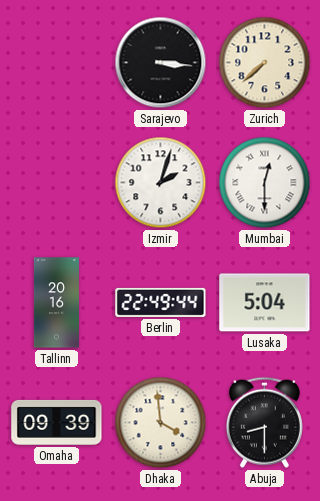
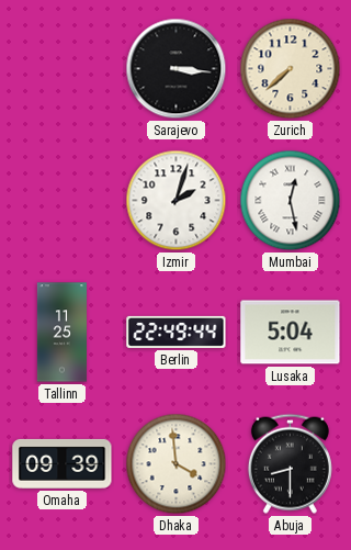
Mumbai: 12:30 -> 12:28
Tallinn: 20:16 -> 11:25
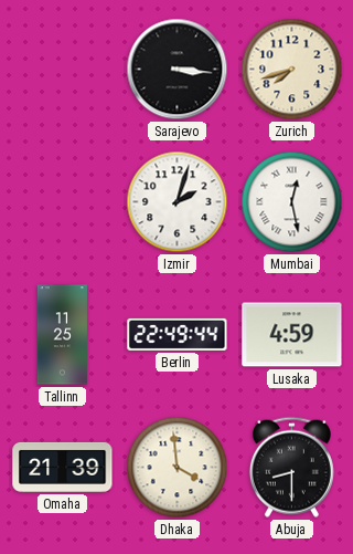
Zurich: 7:38 -> 7:42
Lusaka: 5:04 -> 4:59
Omaha: 09:39 -> 21:39
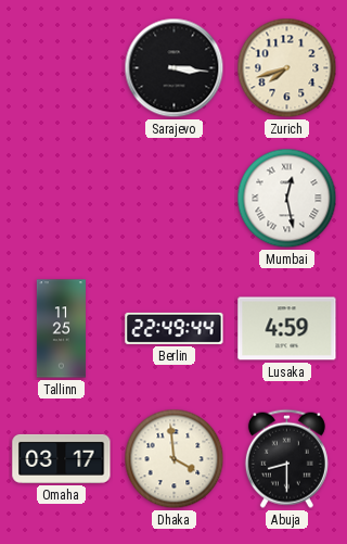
Izmir: 2:03 -> none
Omaha: 21:39 -> 03:17
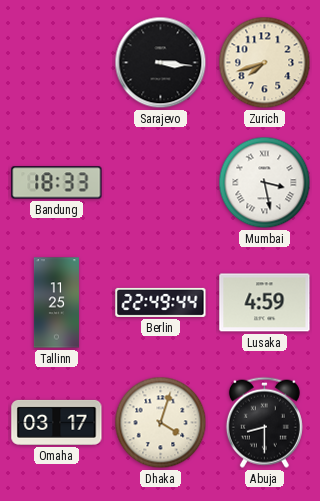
Bandung: none -> 18:33
Mumbai: 12:28 -> 3:28
Dhaka: 3:59 -> 4:03
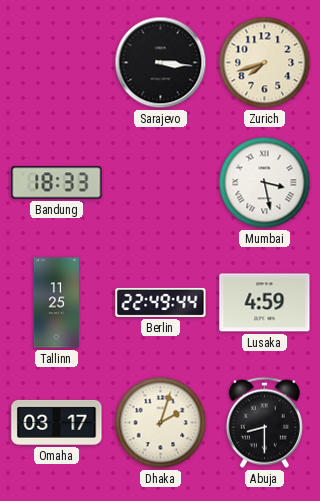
Dhaka: 4:03 -> 2:03
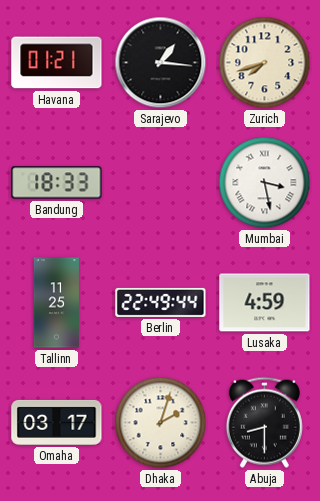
Havana: none -> 01:21
Sarajevo: 3:16 -> 1:16
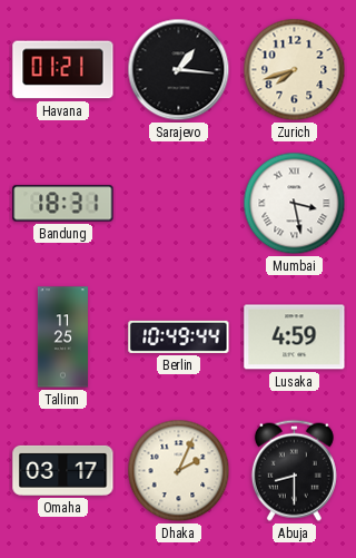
Bandung: 18:33 -> 18:31
Berlin: 22:49 -> 10:49
Dhaka: 2:03 -> 2:04
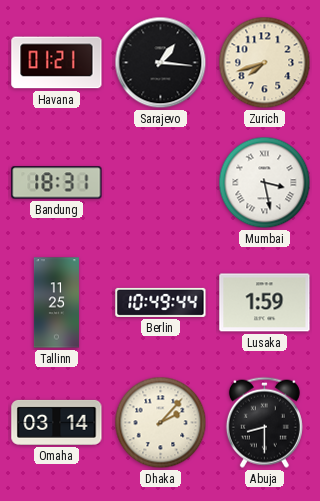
Lusaka: 4:59 -> 1:59
Omaha: 03:17 -> 03:14
Dhaka: 2:04 -> 2:07
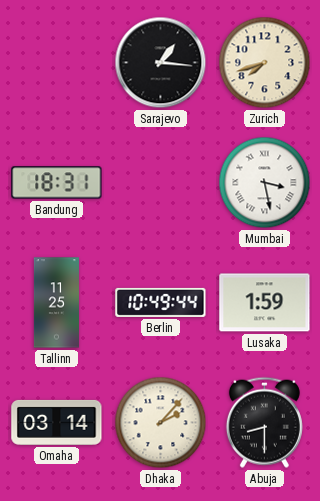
Havana: 01:21 -> none
